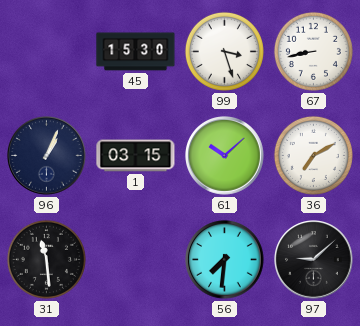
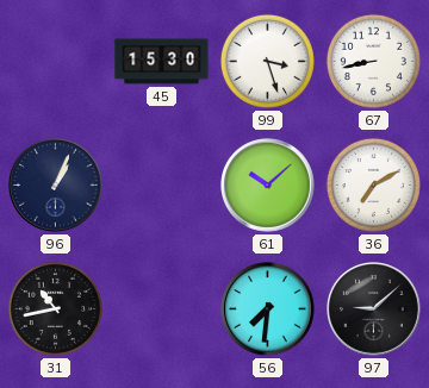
1: 03:15 -> none
31: 11:29 -> 10:43
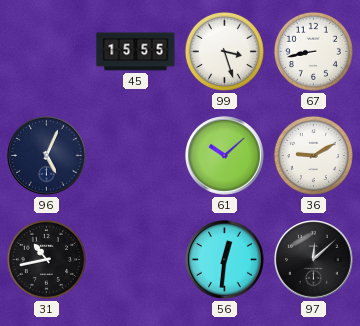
45: 15:30 -> 15:55
96: 1:04 -> 5:04
36: 7:10 -> 9:10
56: 7:31 -> 12:31
97: 9:08 -> 12:08
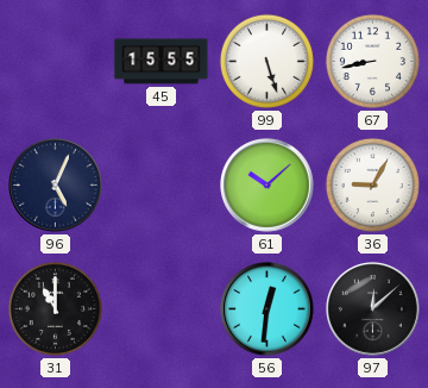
99: 3:27 -> 5:27
36: 9:10 -> 9:05
31: 10:43 -> 11:00
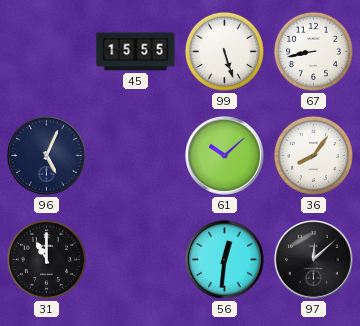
36: 9:05 -> 8:06
